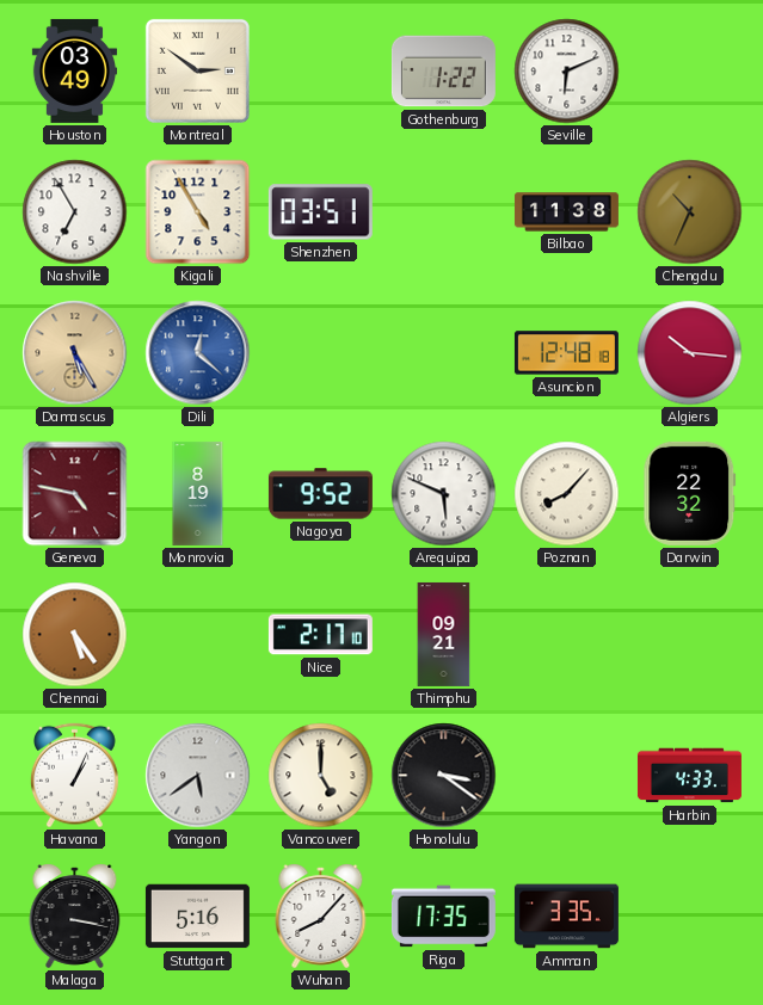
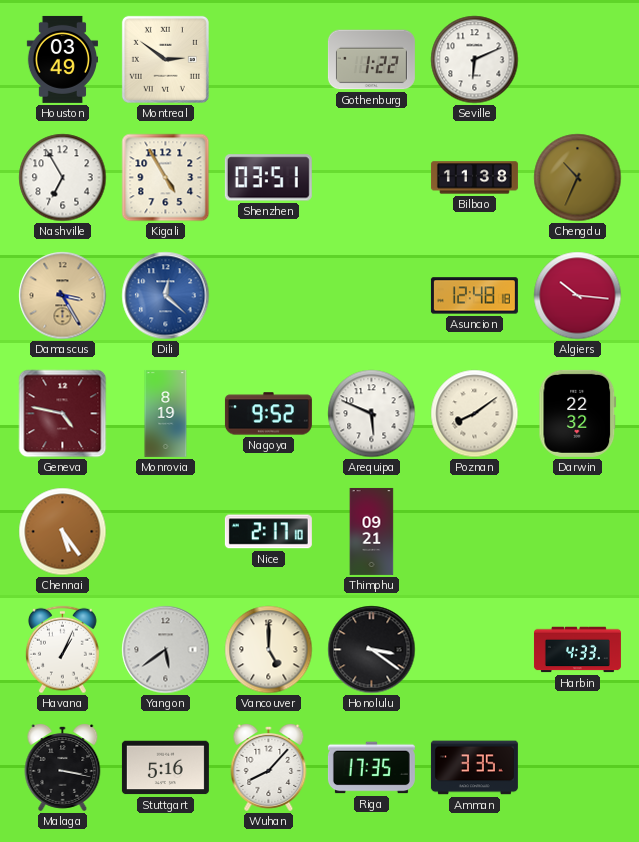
Damascus: 5:25 -> 3:25
Poznan: 8:07 -> 8:09
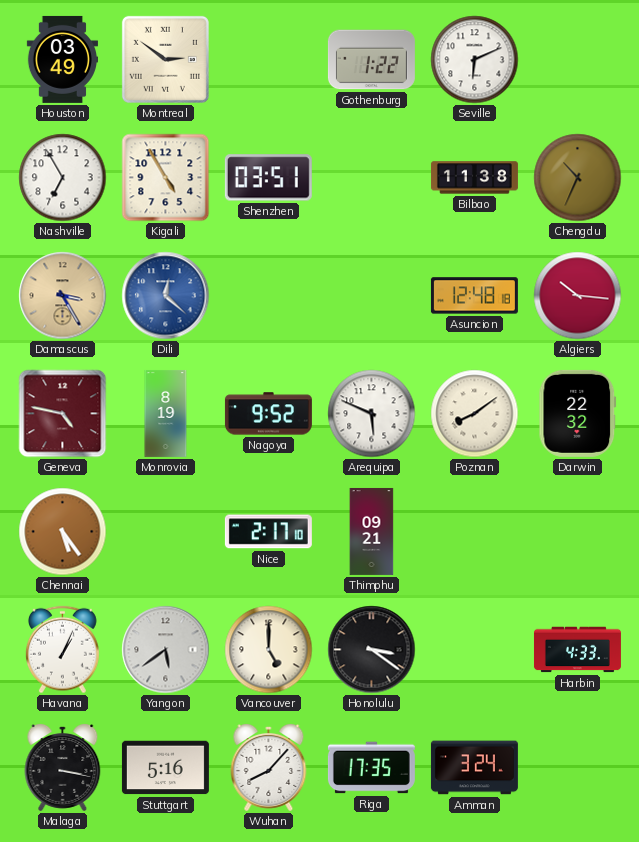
Amman: 3:35 -> 3:24
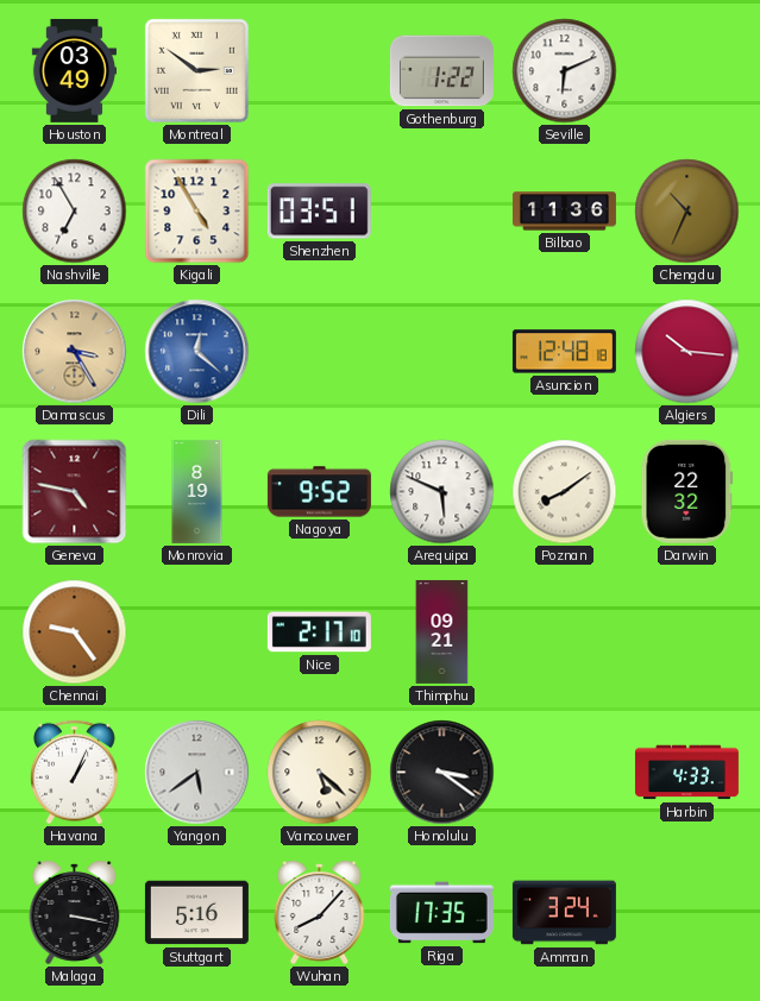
Bilbao: 11:38 -> 11:36
Chennai: 5:24 -> 9:24
Vancouver: 5:00 -> 5:22
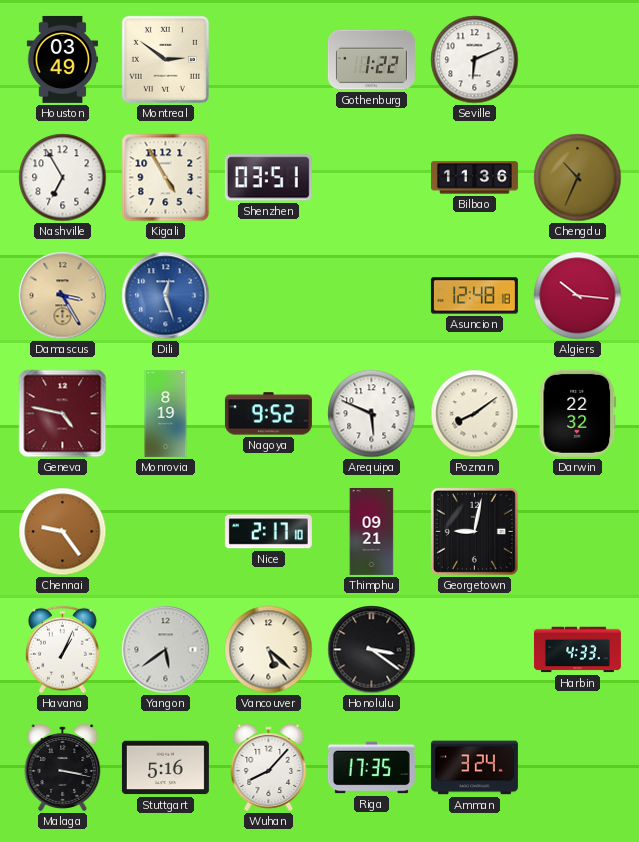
Dili: 12:22 -> 12:27
Georgetown: none -> 9:02
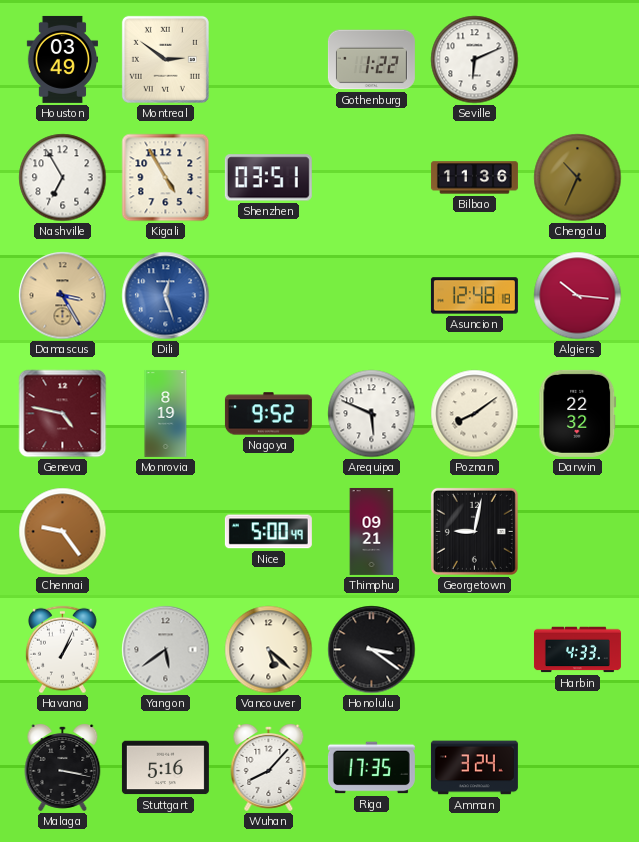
Nice: 2:17 -> 5:00
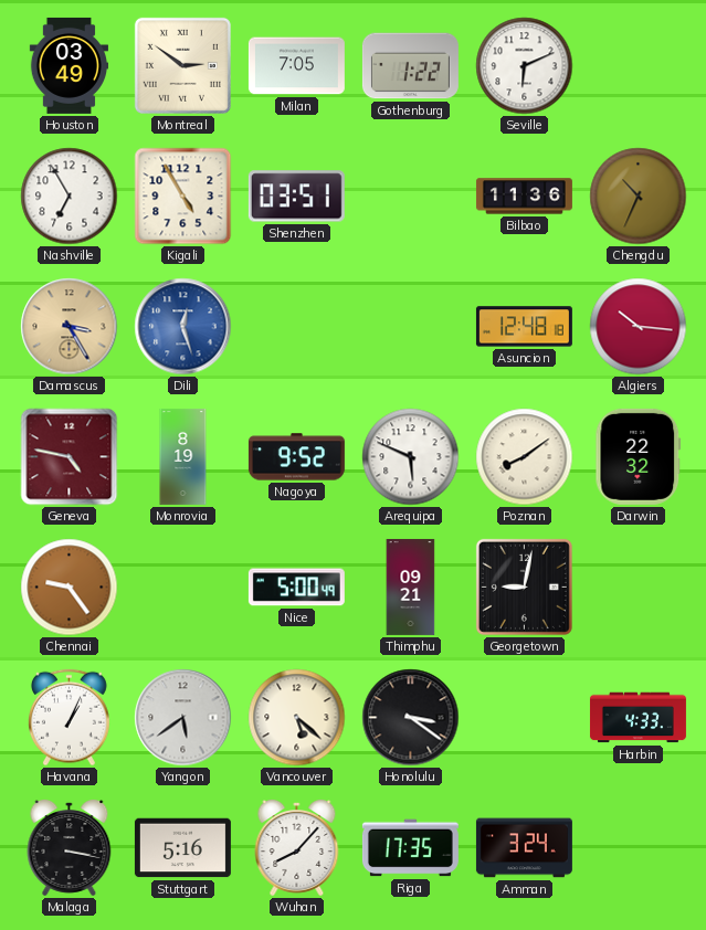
Milan: none -> 7:05
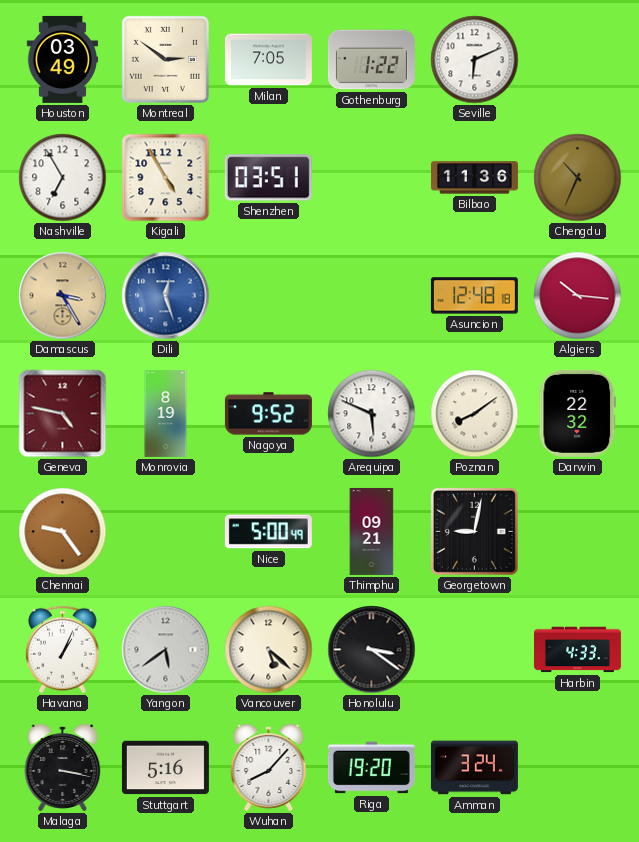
Riga: 17:35 -> 19:20
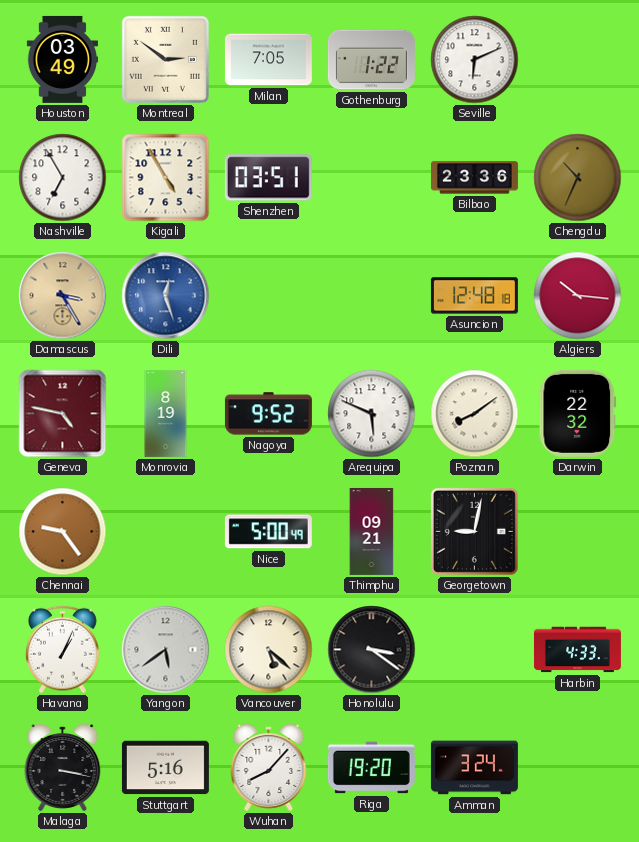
Bilbao: 11:36 -> 23:36
